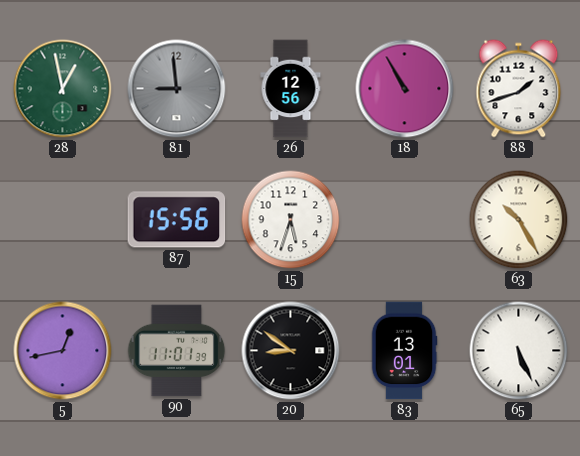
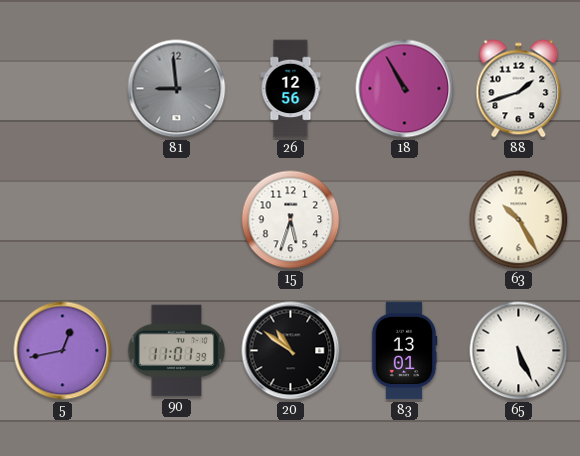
28: 12:58 -> none
87: 15:56 -> none
20: 8:51 -> 10:51
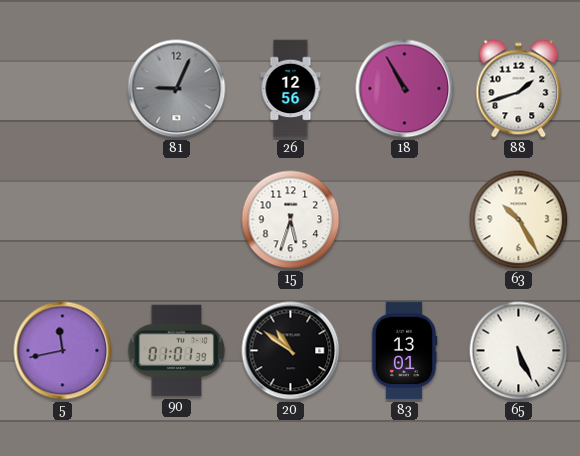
81: 8:59 -> 9:04
5: 12:43 -> 11:43
90: 11:01 -> 01:01
